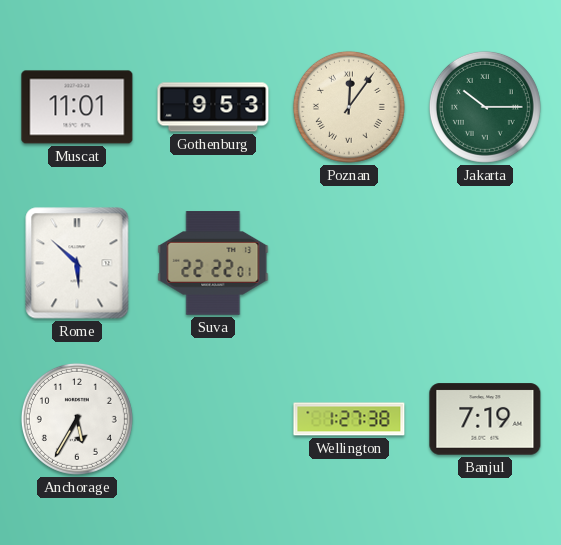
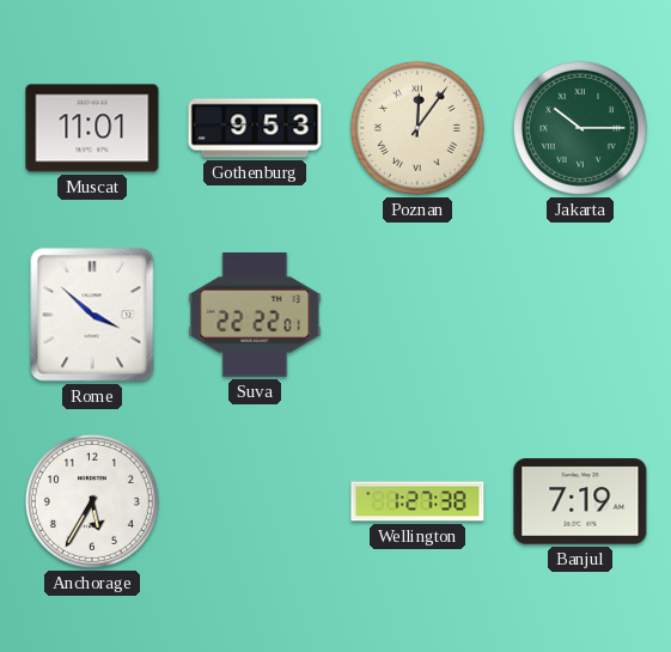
Rome: 5:52 -> 3:52
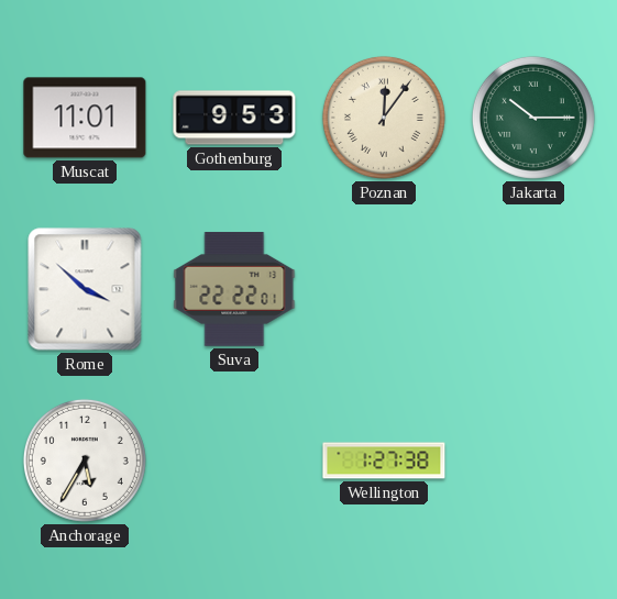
Banjul: 7:19 -> none
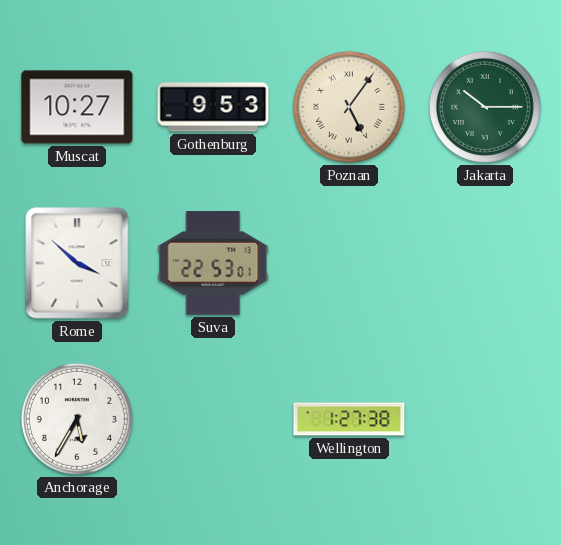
Muscat: 11:01 -> 10:27
Poznan: 12:06 -> 5:06
Suva: 22:22 -> 22:53
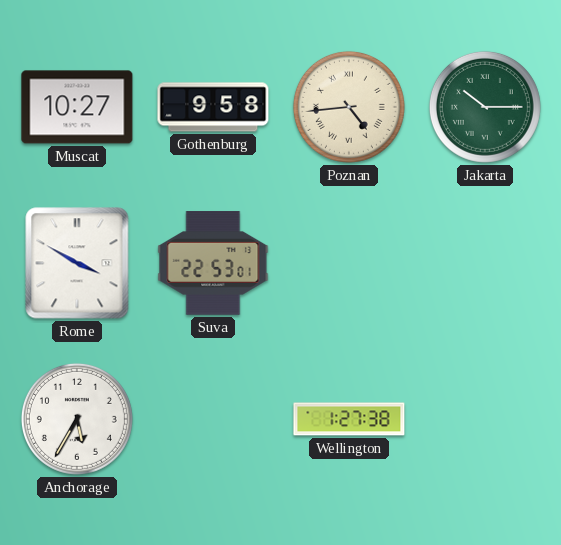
Gothenburg: 9:53 -> 9:58
Poznan: 5:06 -> 4:44
Rome: 3:52 -> 3:50
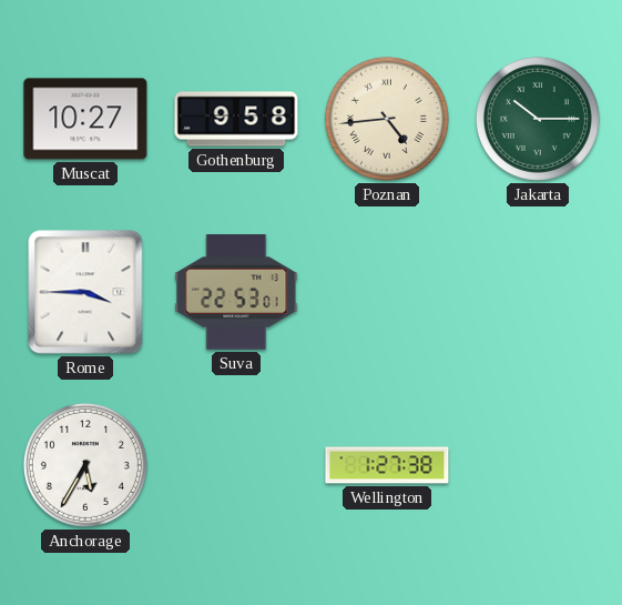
Rome: 3:50 -> 3:45
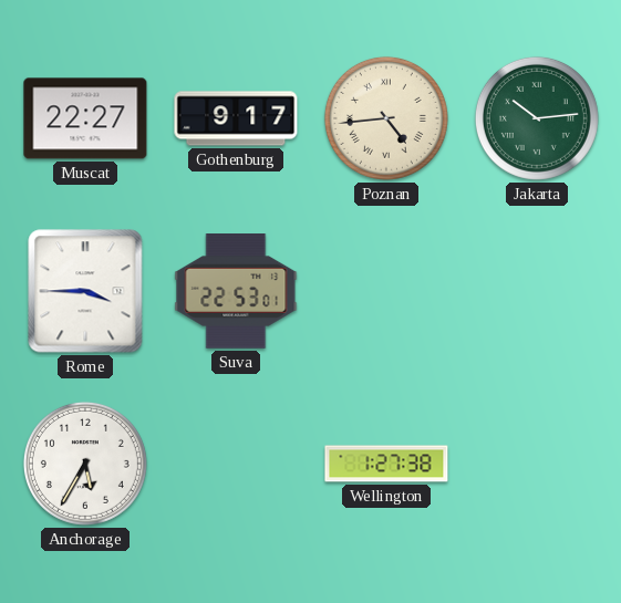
Muscat: 10:27 -> 22:27
Gothenburg: 9:58 -> 9:17
Jakarta: 10:15 -> 10:14
